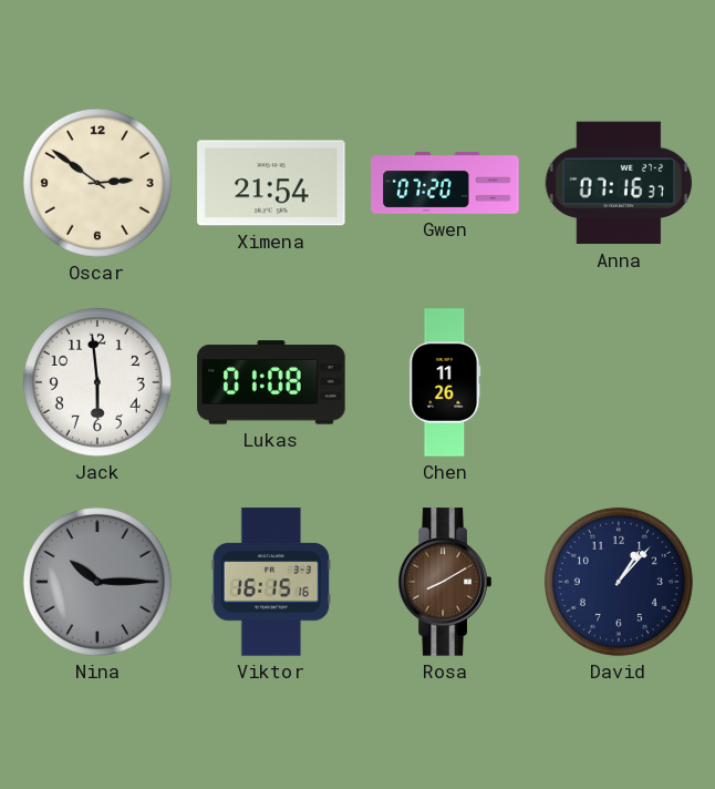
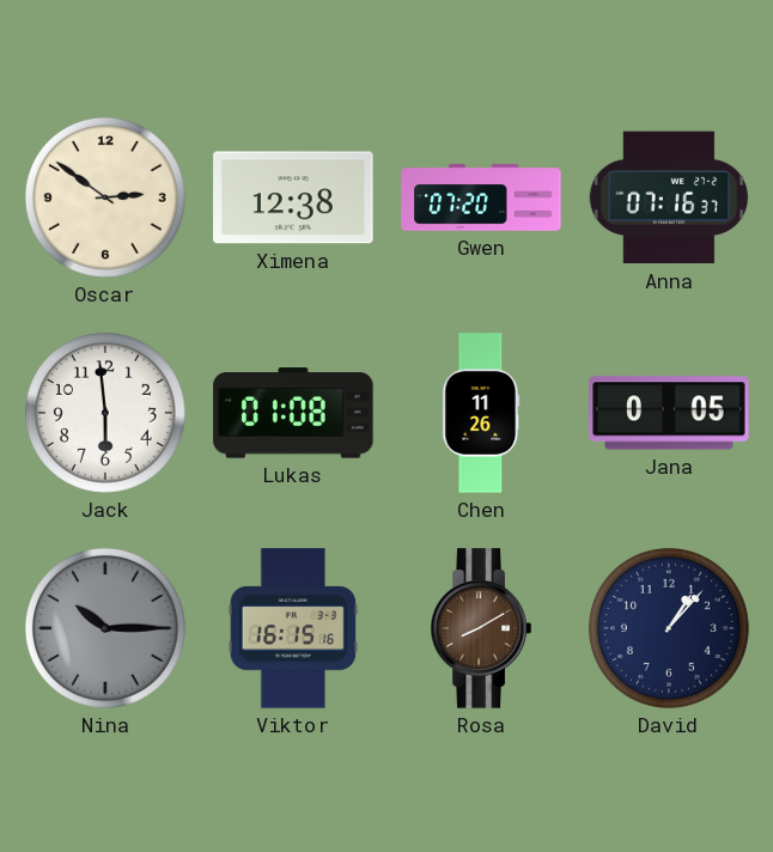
Ximena: 21:54 -> 12:38
Jana: none -> 0:05
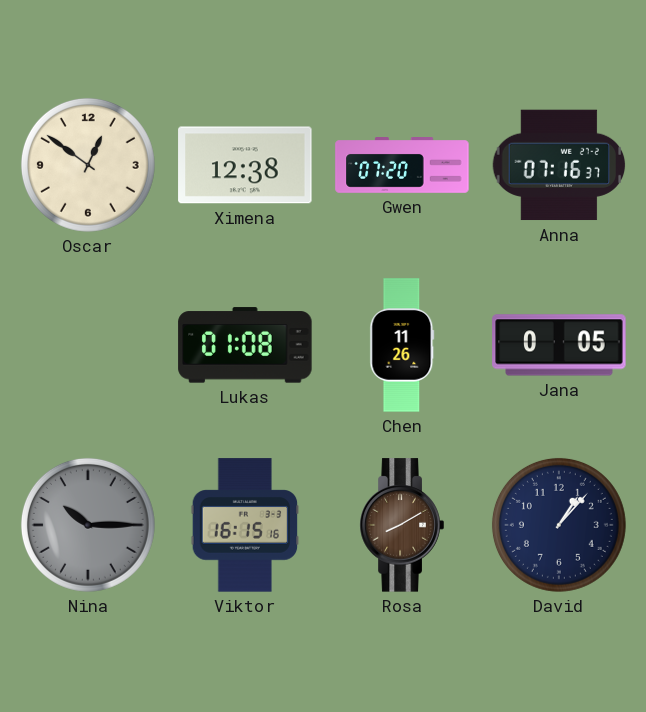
Oscar: 2:51 -> 12:51
Jack: 5:59 -> none
